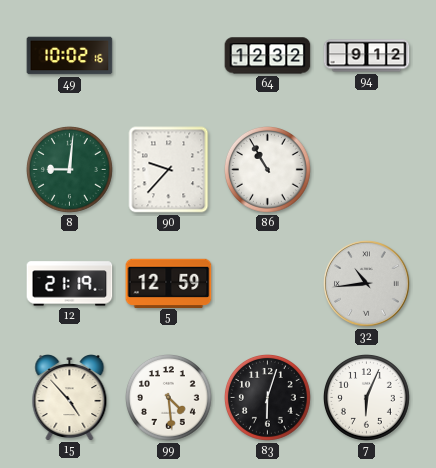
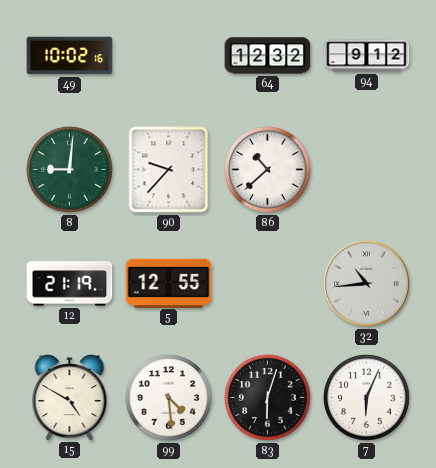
86: 10:55 -> 10:38
5: 12:59 -> 12:55
15: 4:53 -> 4:50
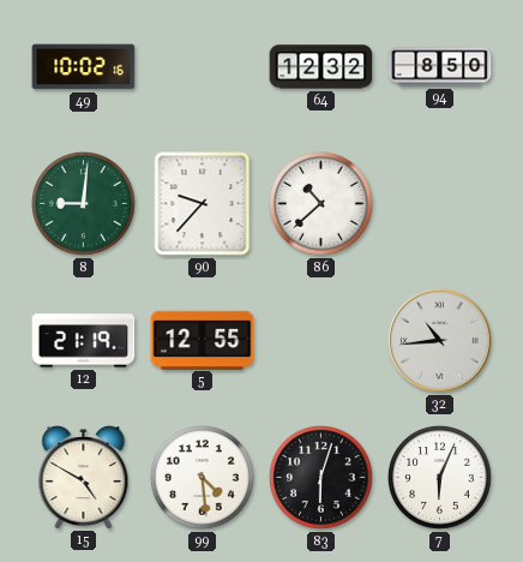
94: 9:12 -> 8:50
